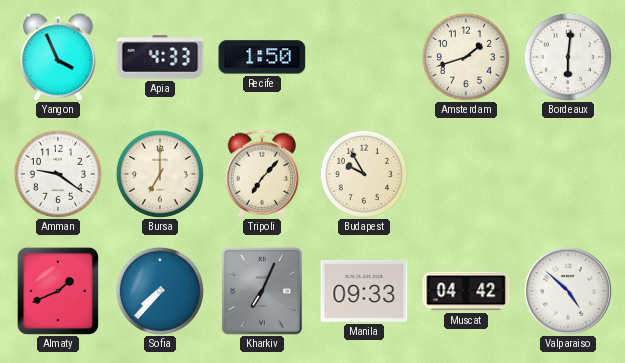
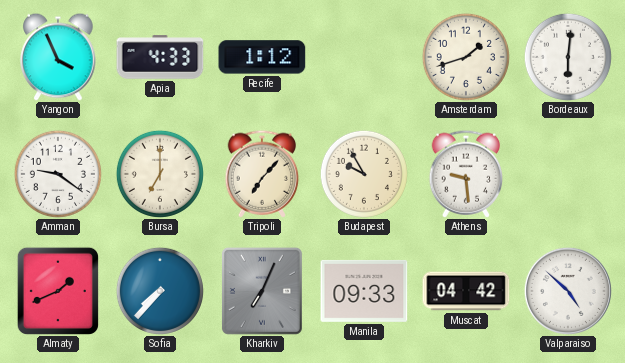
Recife: 1:50 -> 1:12
Athens: none -> 9:29
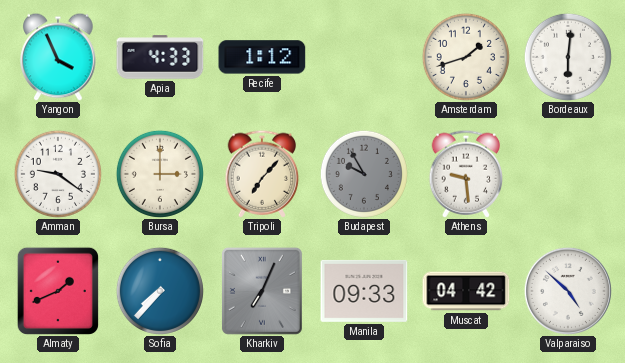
Bursa: 7:00 -> 3:00
Budapest dial: cream -> grey
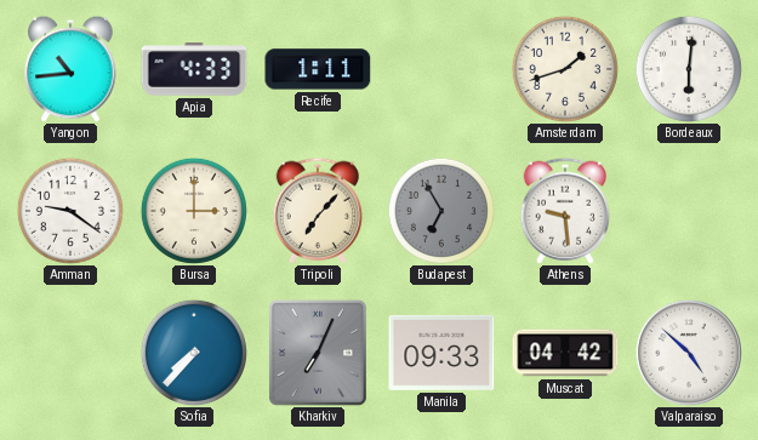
Yangon: 3:56 -> 10:44
Recife: 1:12 -> 1:11
Budapest: 9:55 -> 6:55
Almaty: 1:41 -> none
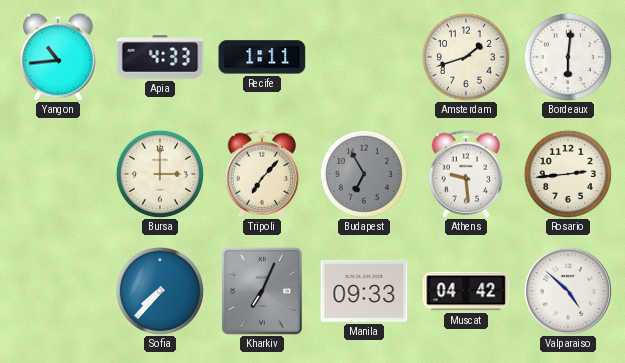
Amman: 9:21 -> none
Rosario: none -> 2:44
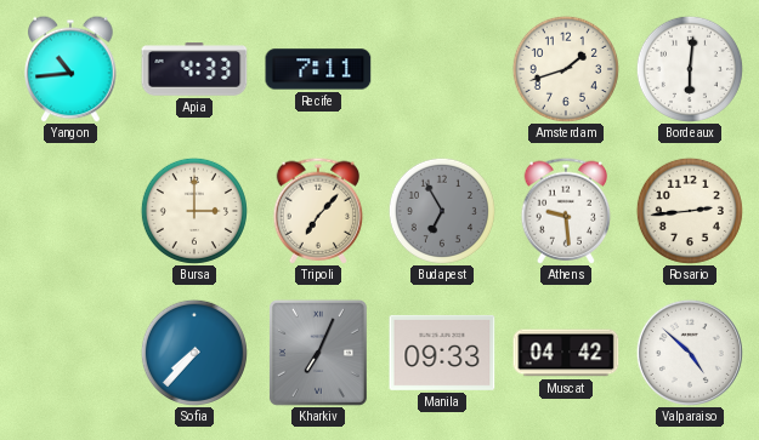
Recife: 1:11 -> 7:11
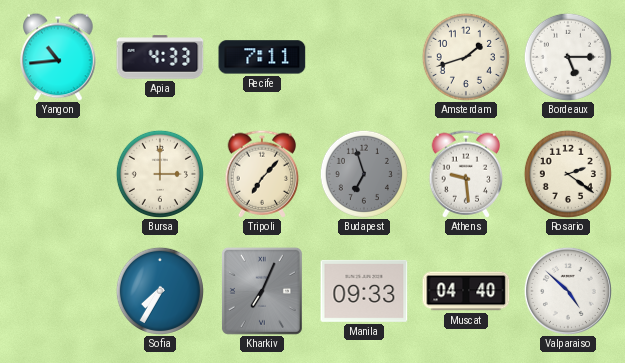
Bordeaux: 6:01 -> 5:15
Budapest: 6:55 -> 6:57
Rosario: 2:44 -> 2:21
Sofia: 7:37 -> 7:35
Muscat: 04:42 -> 04:40
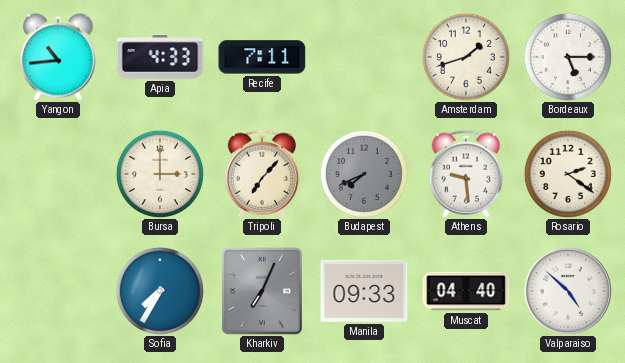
Budapest: 6:57 -> 7:41
